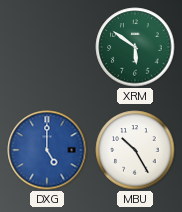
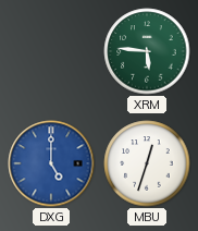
XRM: 5:51 -> 5:46
MBU: 10:25 -> 12:33
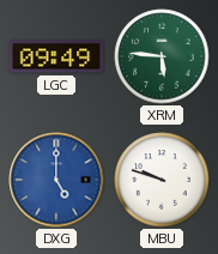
LGC: none -> 09:49
MBU: 12:33 -> 9:48
